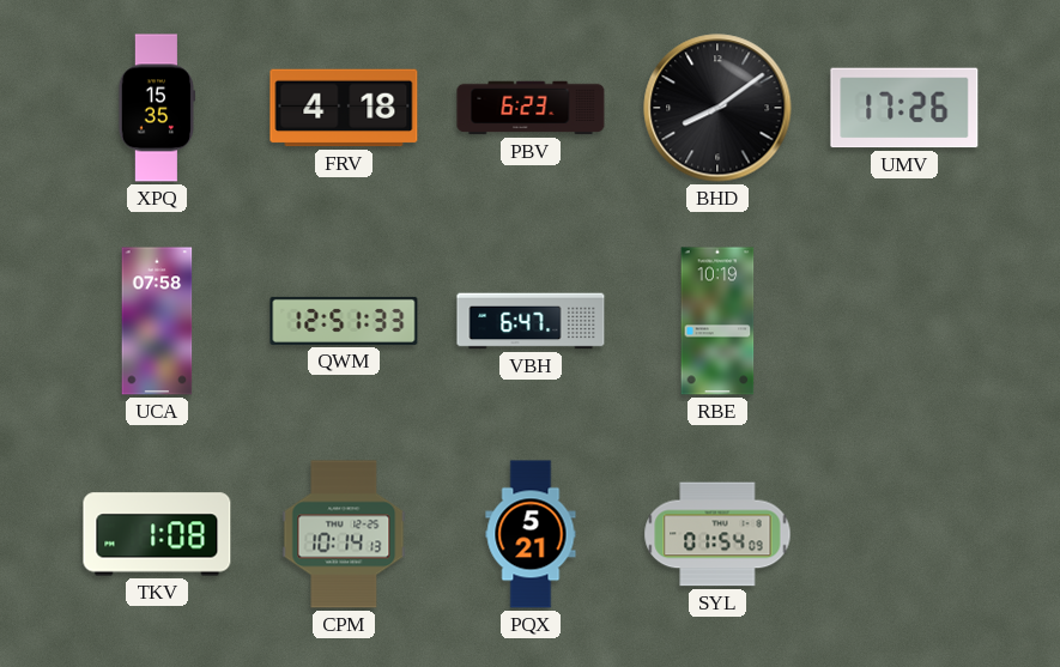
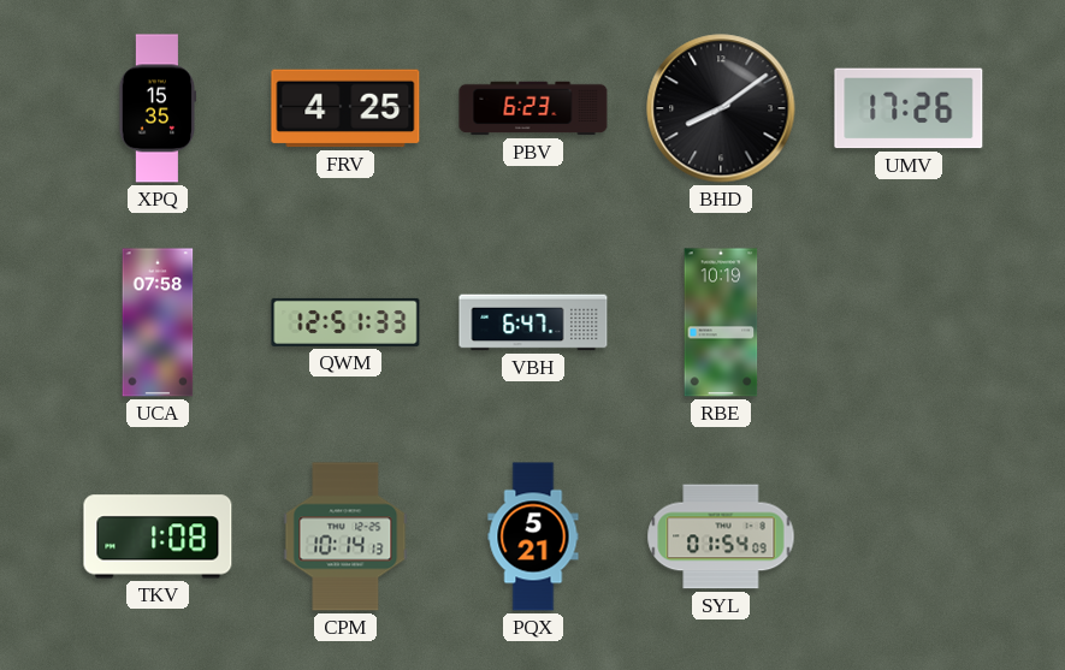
FRV: 4:18 -> 4:25
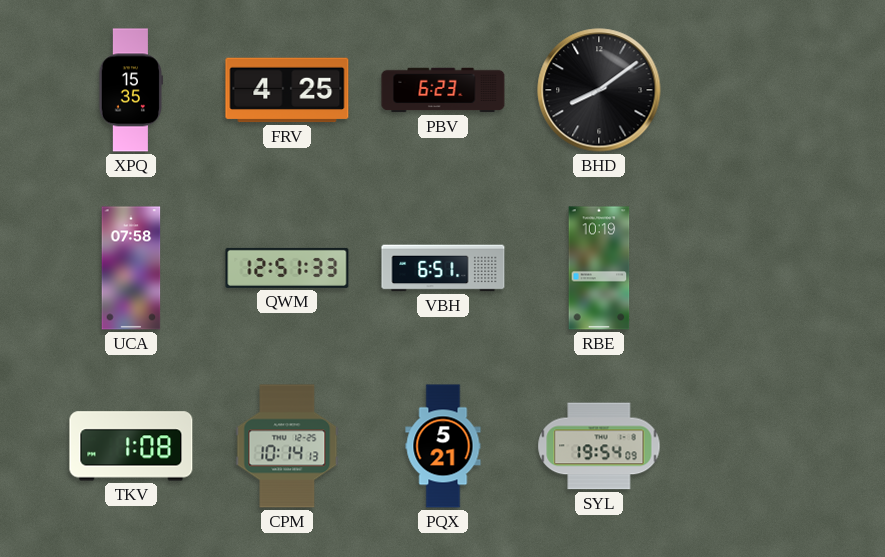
UMV: 17:26 -> none
VBH: 6:47 -> 6:51
SYL: 01:54 -> 19:54
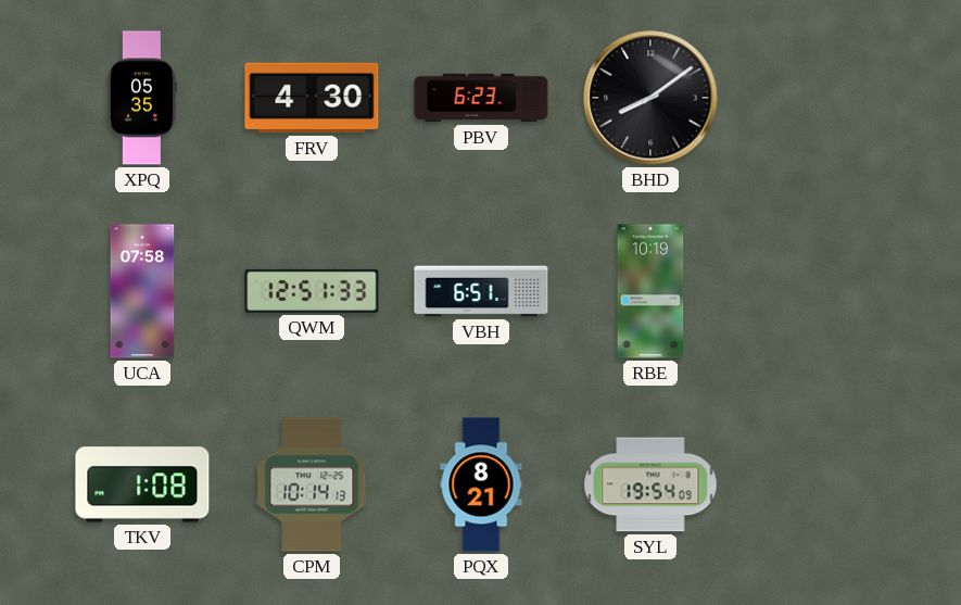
XPQ: 15:35 -> 05:35
FRV: 4:25 -> 4:30
PQX: 5:21 -> 8:21
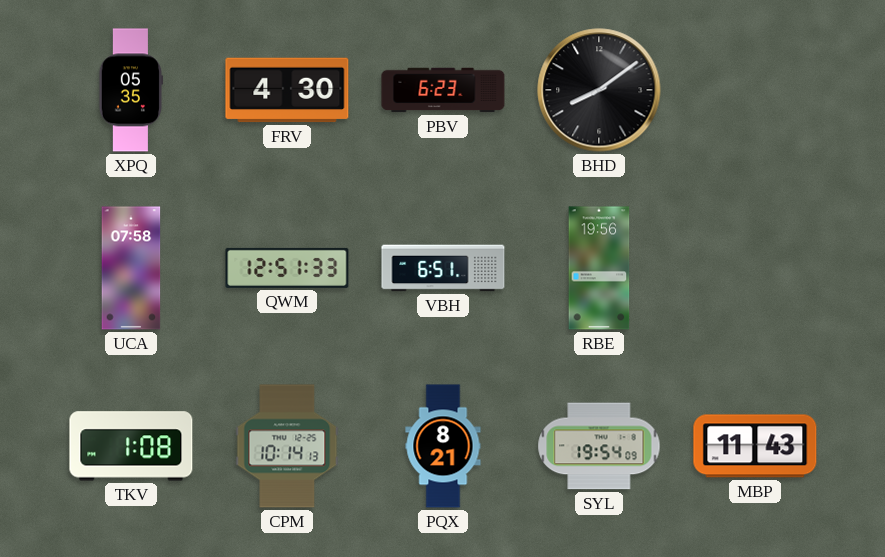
RBE: 10:19 -> 19:56
MBP: none -> 11:43
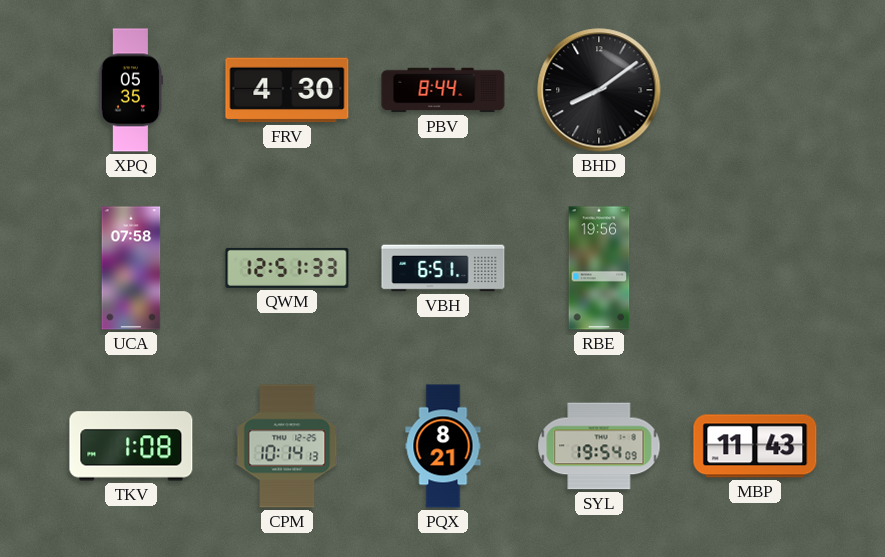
PBV: 6:23 -> 8:44
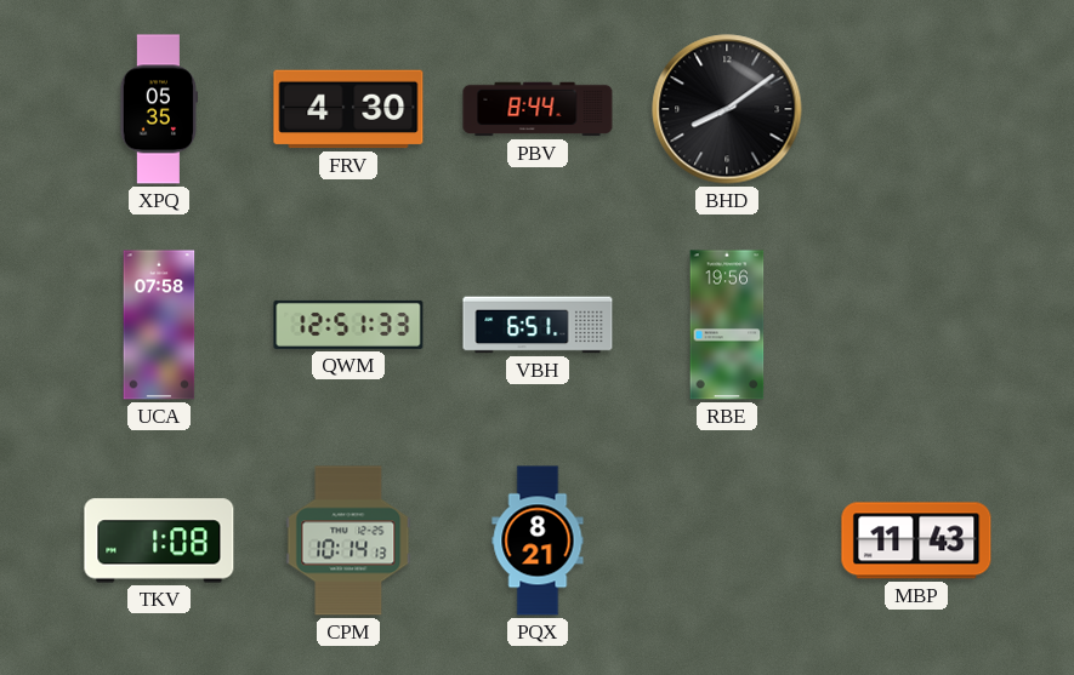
SYL: 19:54 -> none
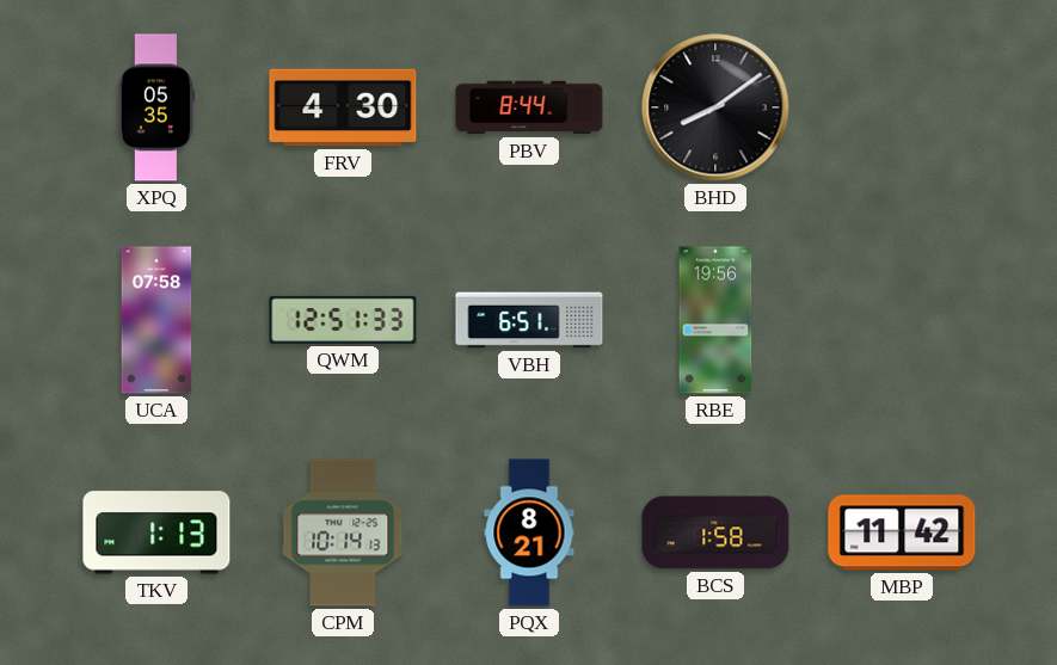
TKV: 1:08 -> 1:13
BCS: none -> 1:58
MBP: 11:43 -> 11:42
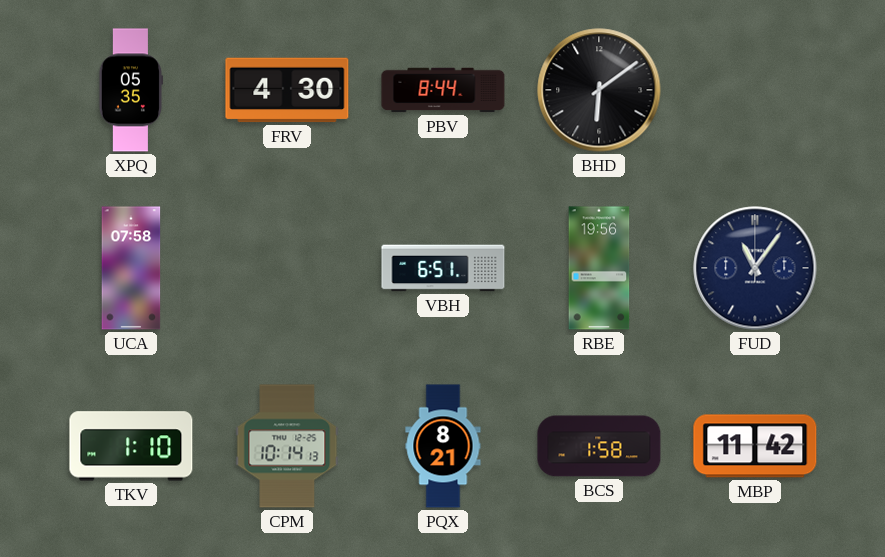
BHD: 8:09 -> 6:09
QWM: 12:51 -> none
FUD: none -> 11:06
TKV: 1:13 -> 1:10
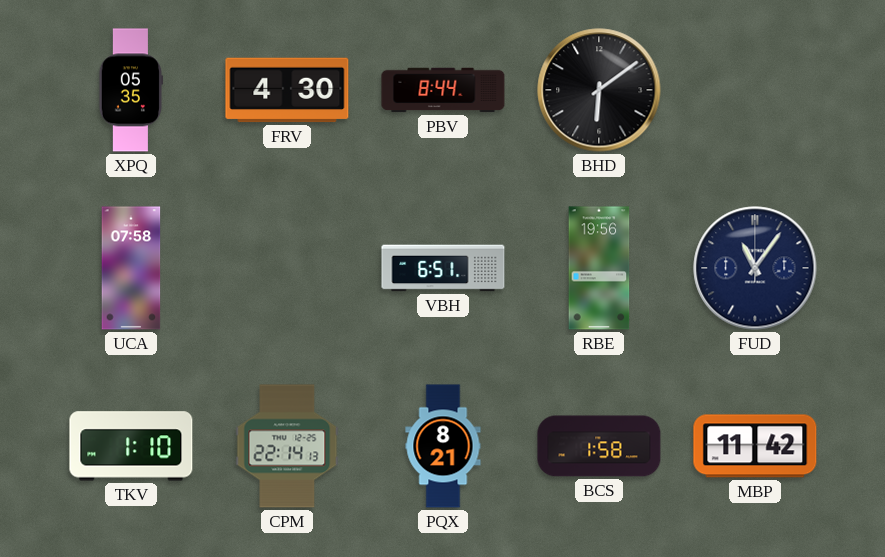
CPM: 10:14 -> 22:14
